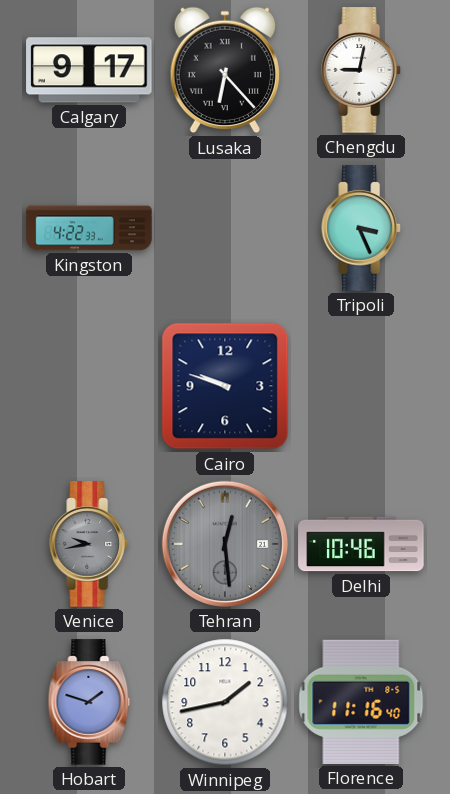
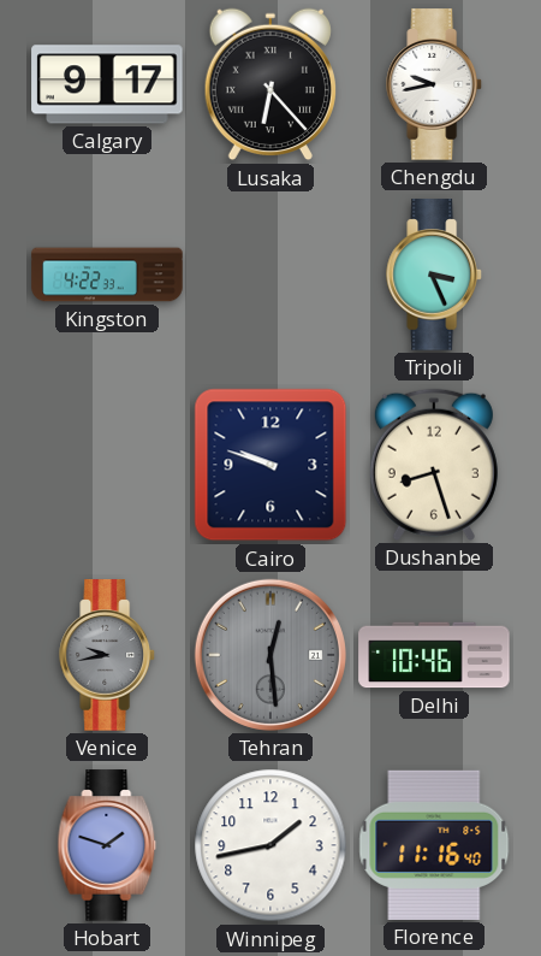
Chengdu: 9:02 -> 9:43
Dushanbe: none -> 8:27
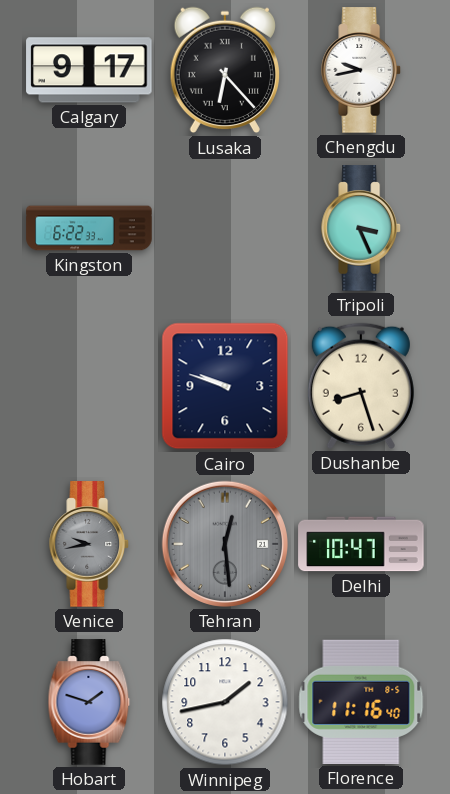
Kingston: 4:22 -> 6:22
Delhi: 10:46 -> 10:47
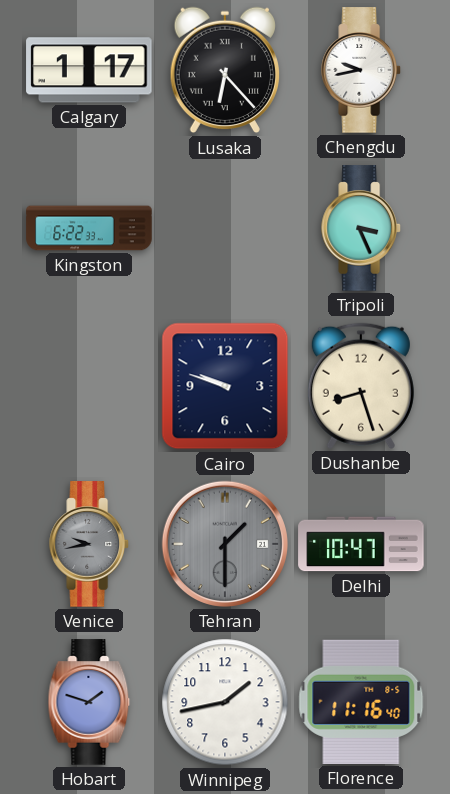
Calgary: 9:17 -> 1:17
Tehran: 12:29 -> 1:30
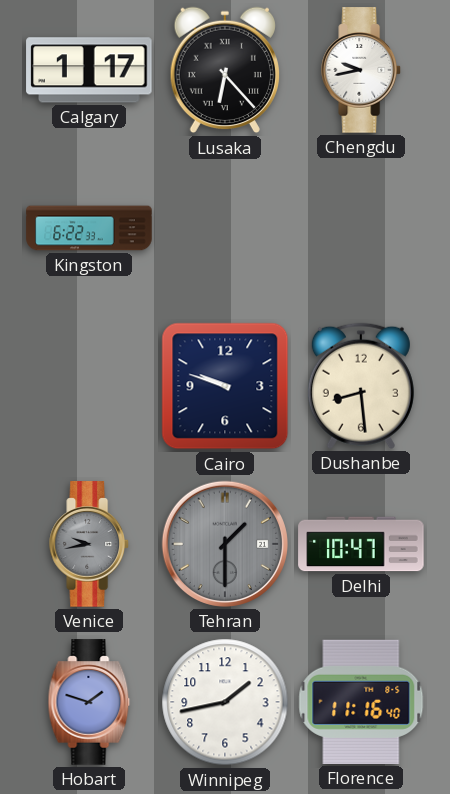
Tripoli: 3:26 -> none
Dushanbe: 8:27 -> 8:29
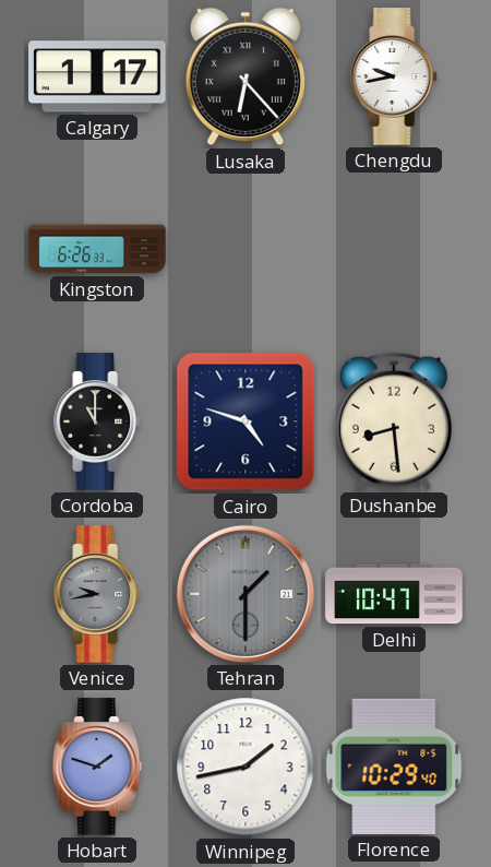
Kingston: 6:22 -> 6:26
Cordoba: none -> 11:00
Cairo: 9:48 -> 4:48
Florence: 11:16 -> 10:29
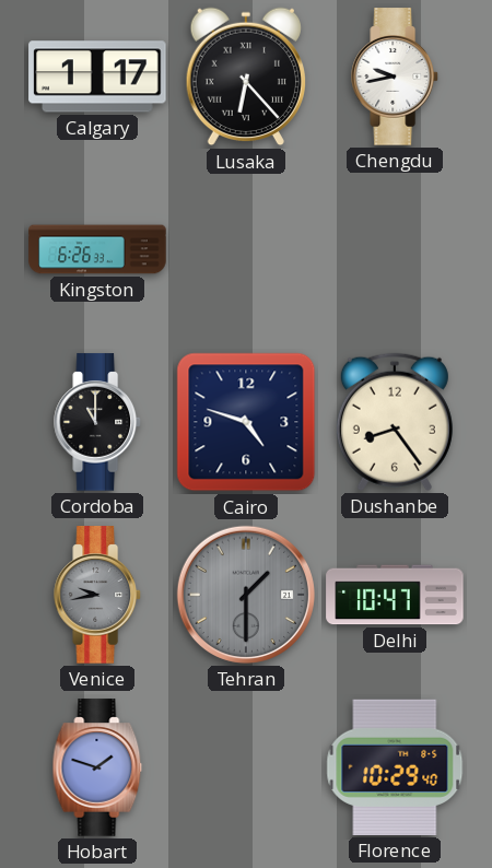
Dushanbe: 8:29 -> 8:24
Winnipeg: 1:43 -> none
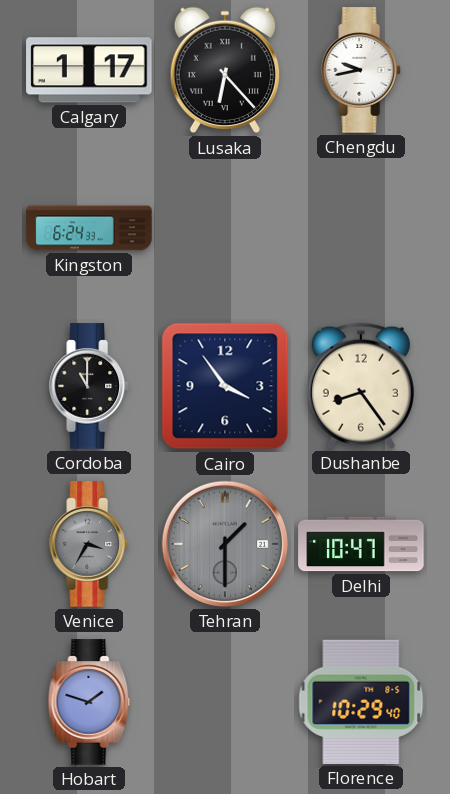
Kingston: 6:26 -> 6:24
Cairo: 4:48 -> 3:54
Venice: 9:43 -> 3:35
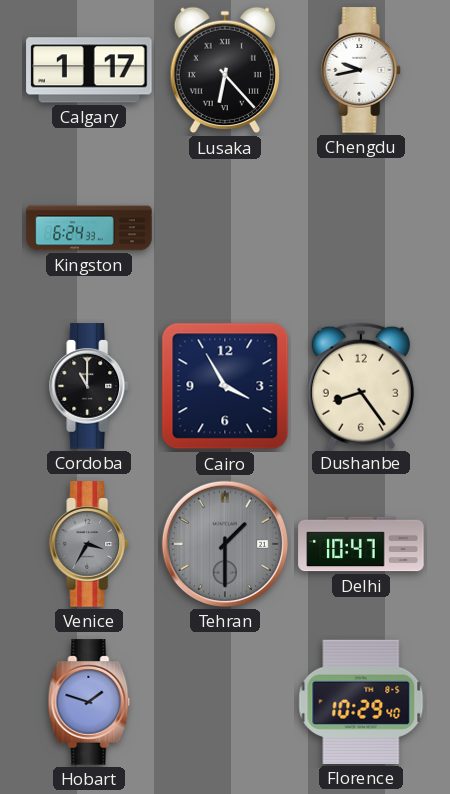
Cairo: 3:54 -> 3:55
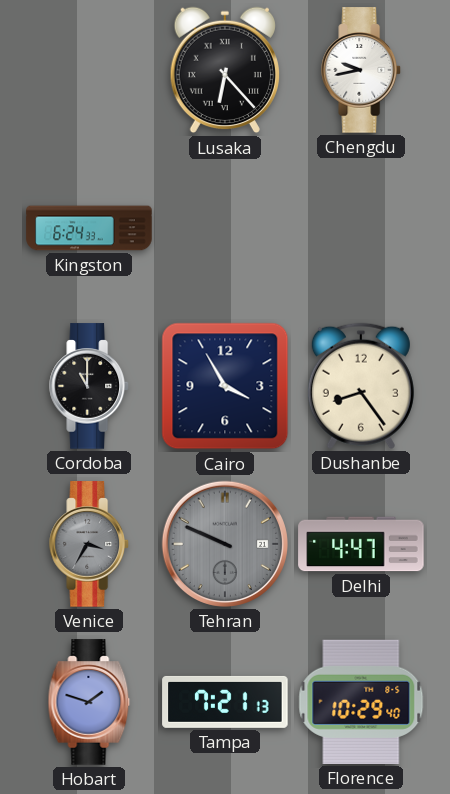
Calgary: 1:17 -> none
Tehran: 1:30 -> 9:49
Delhi: 10:47 -> 4:47
Tampa: none -> 7:21
